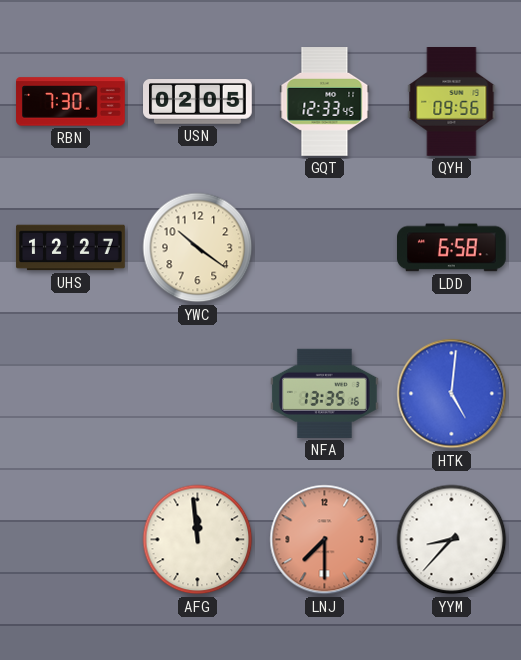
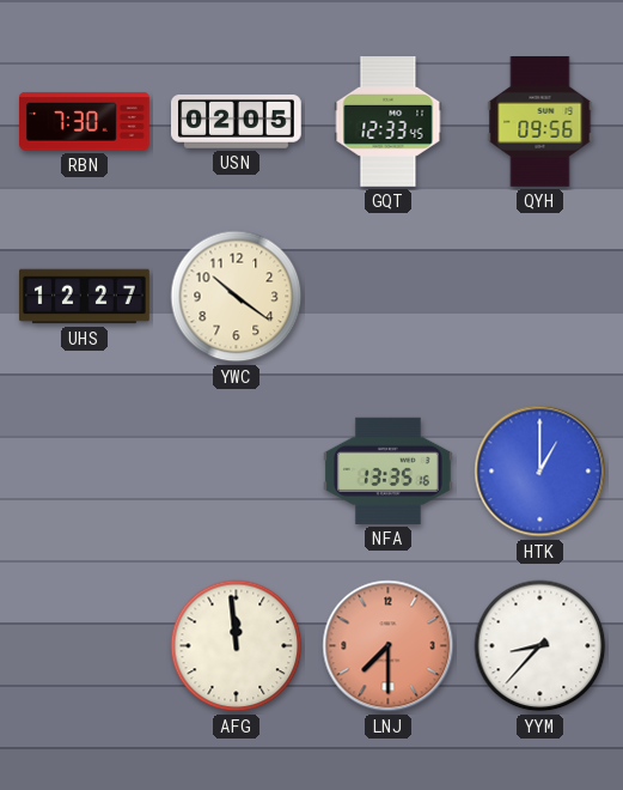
LDD: 6:58 -> none
HTK: 5:01 -> 1:00
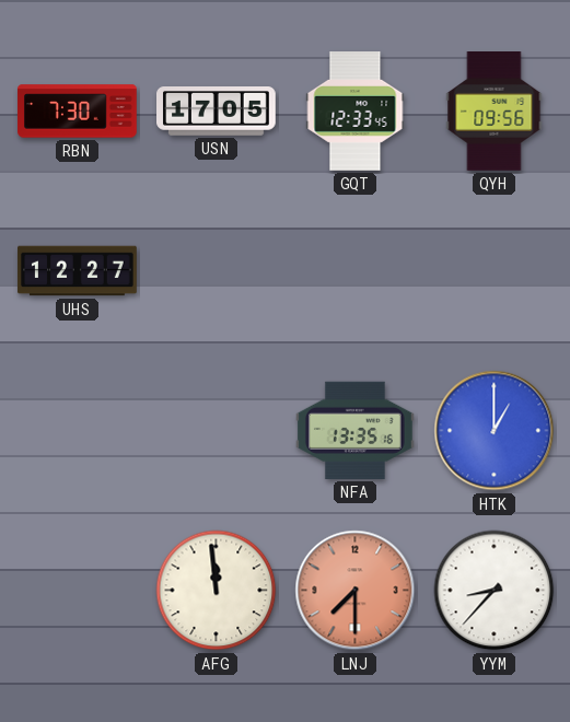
USN: 02:05 -> 17:05
YWC: 10:21 -> none
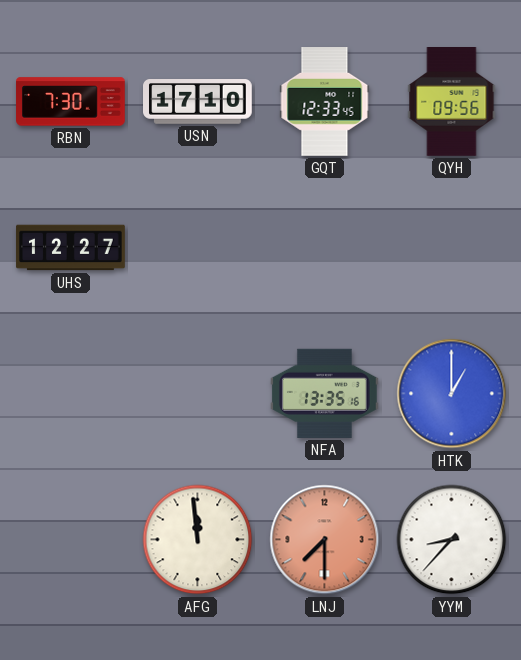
USN: 17:05 -> 17:10
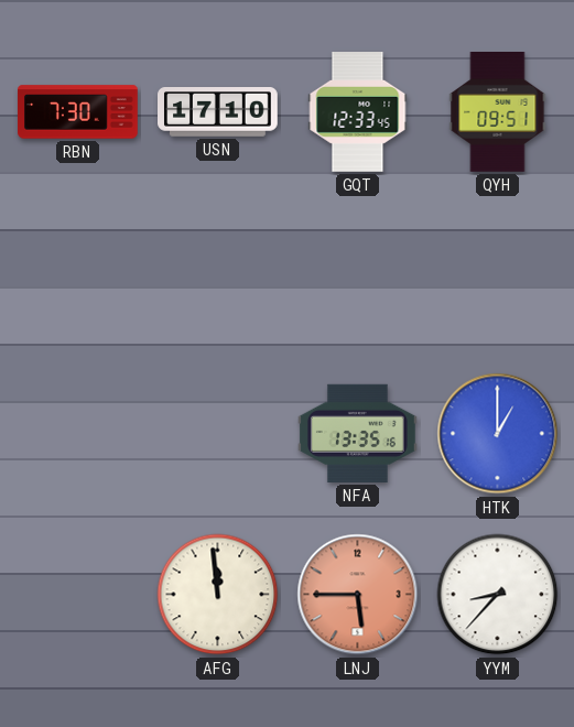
QYH: 09:56 -> 09:51
UHS: 12:27 -> none
LNJ: 7:30 -> 5:45
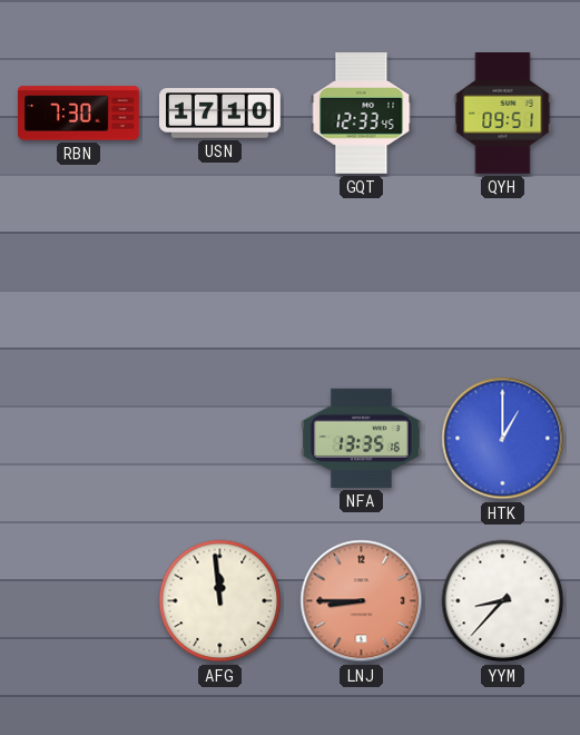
LNJ: 5:45 -> 8:45
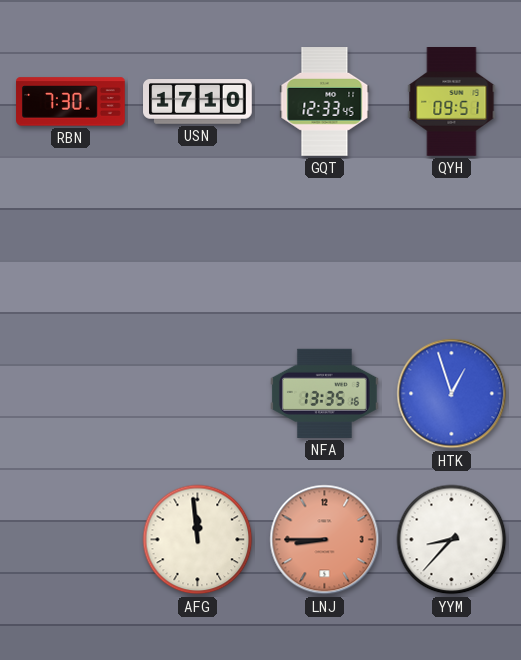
HTK: 1:00 -> 12:57
